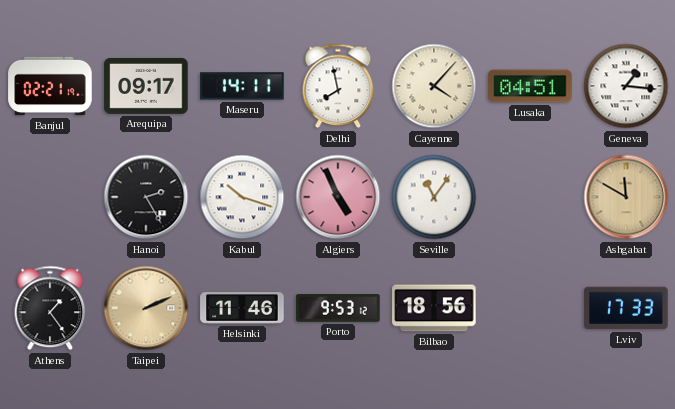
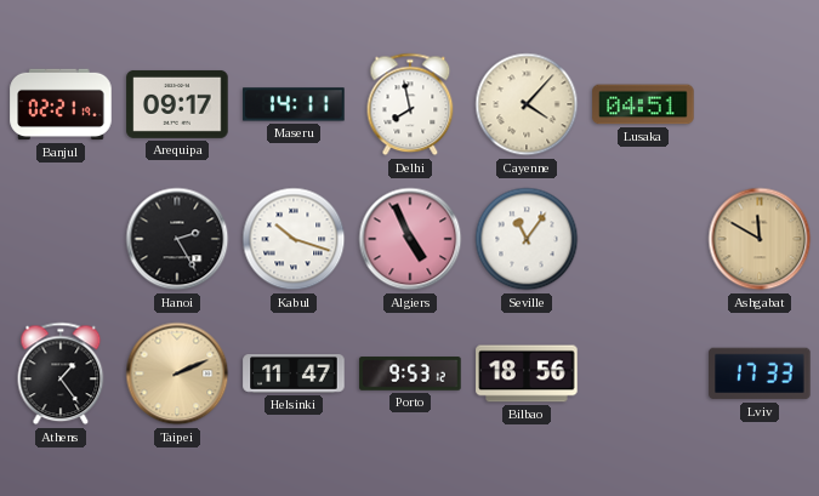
Geneva: 1:16 -> none
Helsinki: 11:46 -> 11:47
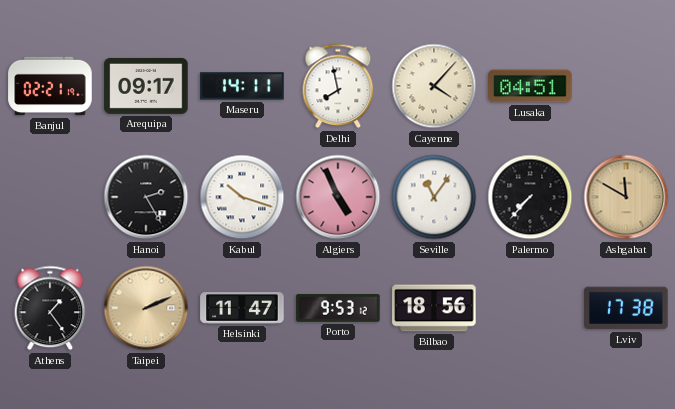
Palermo: none -> 7:37
Lviv: 17:33 -> 17:38
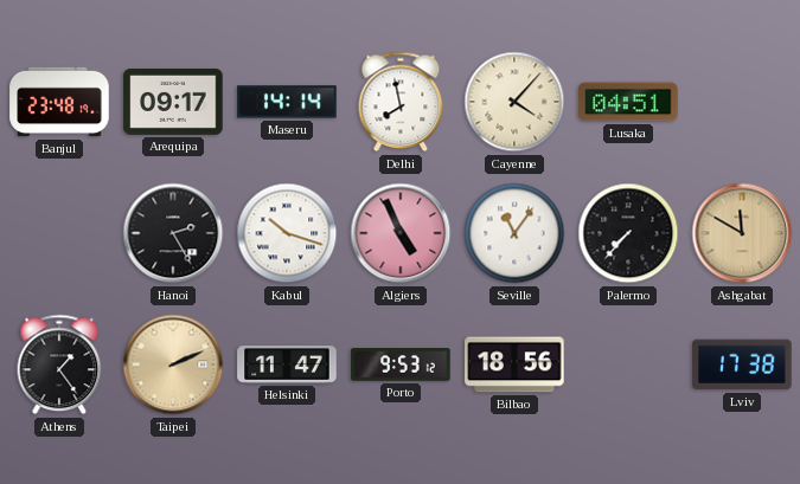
Banjul: 02:21 -> 23:48
Maseru: 14:11 -> 14:14
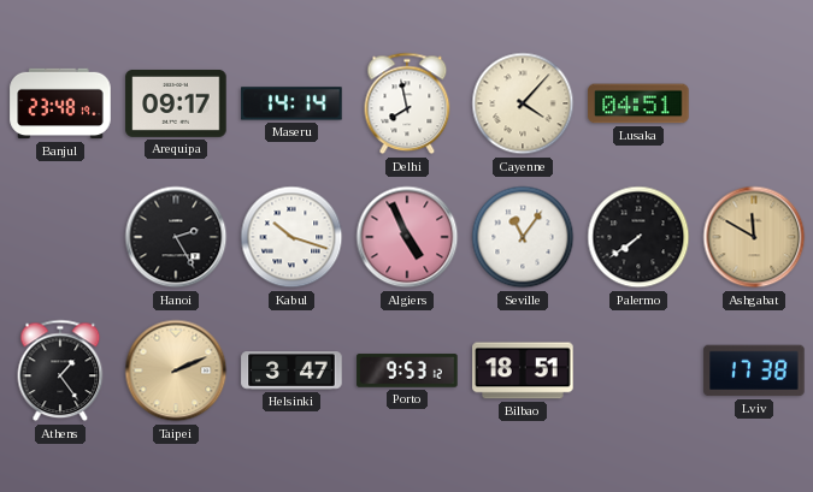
Palermo: 7:37 -> 7:39
Helsinki: 11:47 -> 3:47
Bilbao: 18:56 -> 18:51
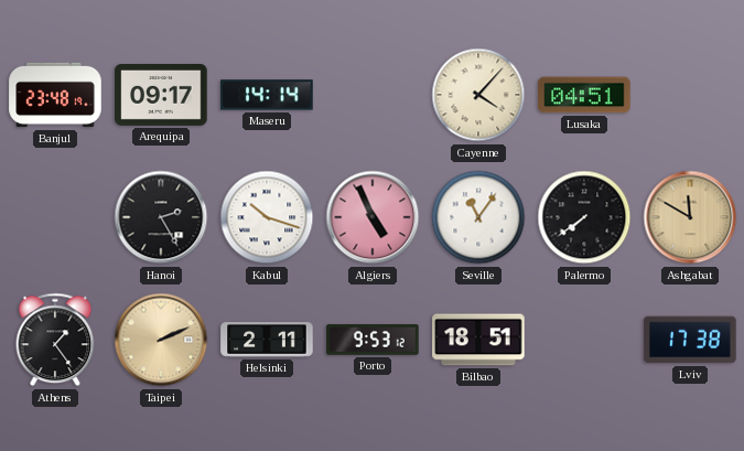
Delhi: 7:58 -> none
Helsinki: 3:47 -> 2:11
